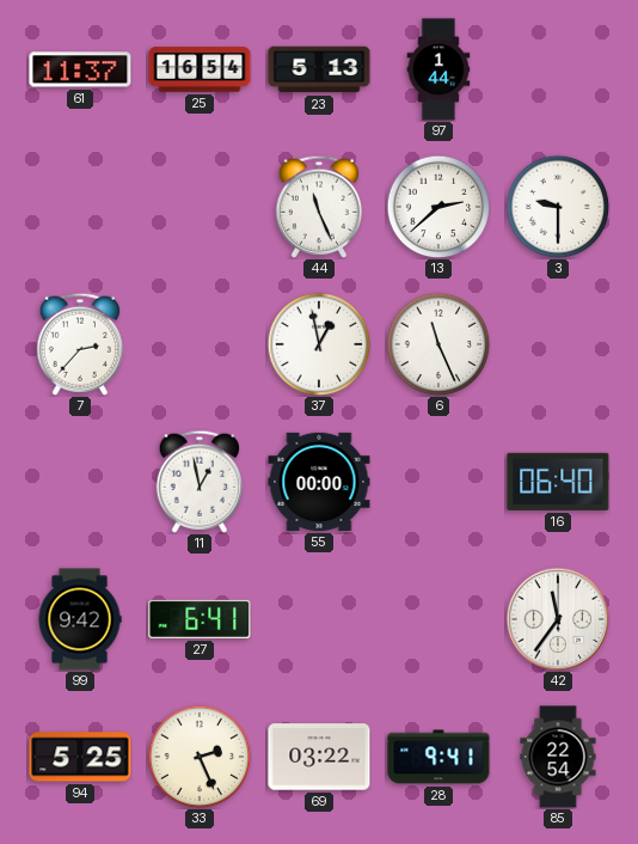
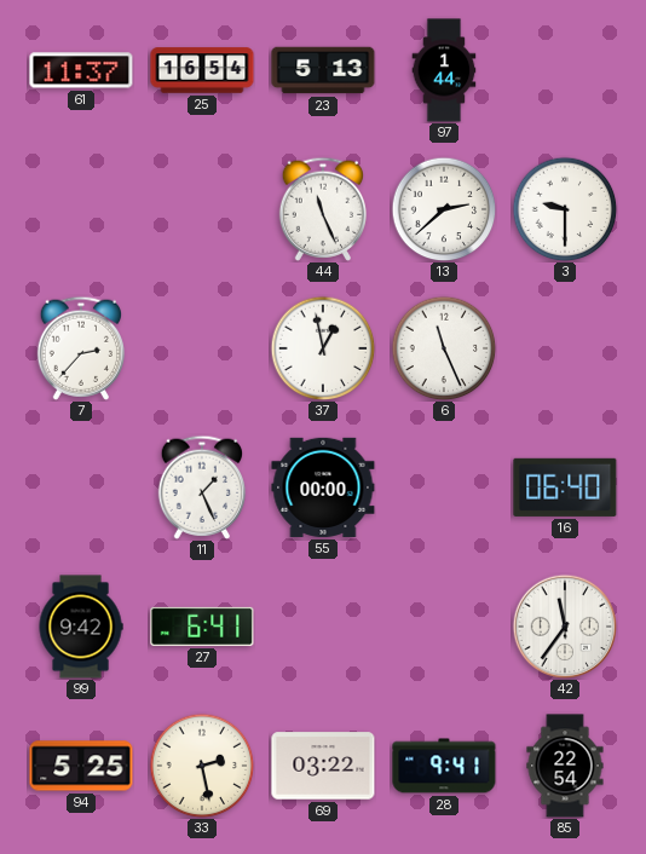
11: 12:58 -> 1:26
33: 2:26 -> 2:28
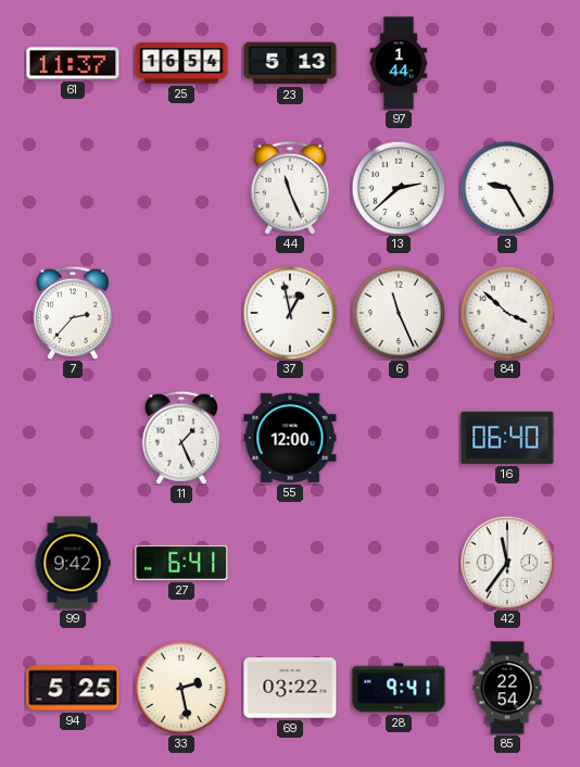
3: 9:30 -> 9:25
84: none -> 3:52
55: 00:00 -> 12:00
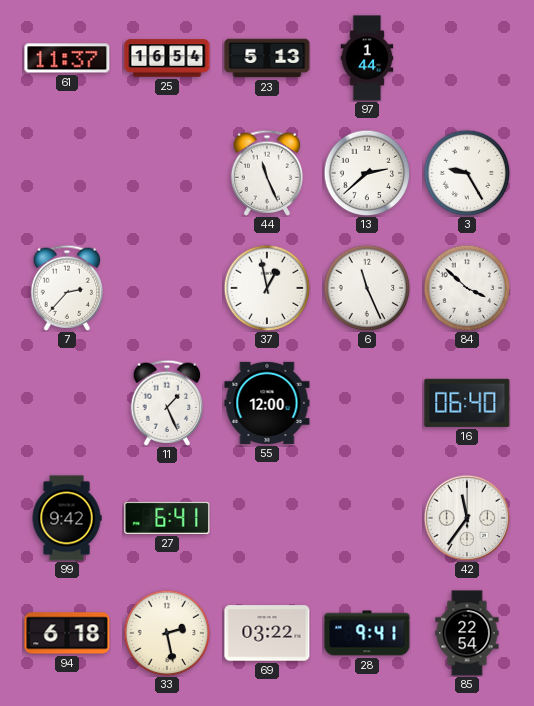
94: 5:25 -> 6:18
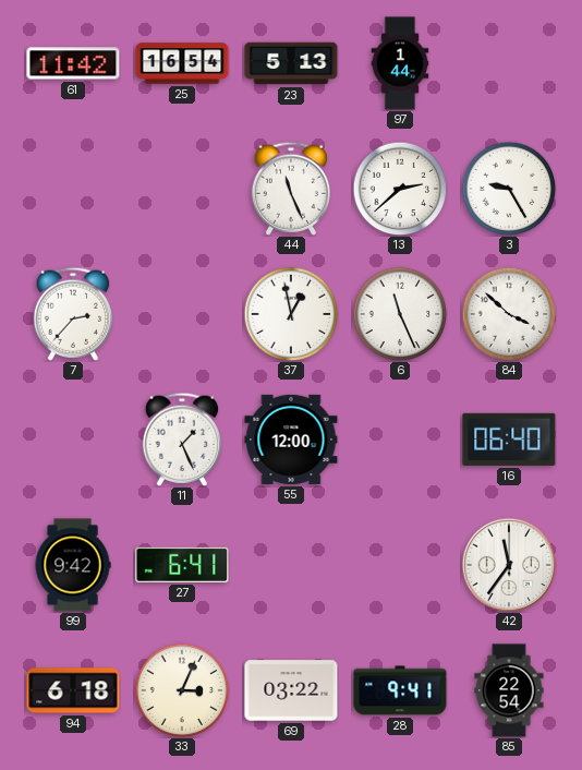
61: 11:37 -> 11:42
33: 2:28 -> 3:04
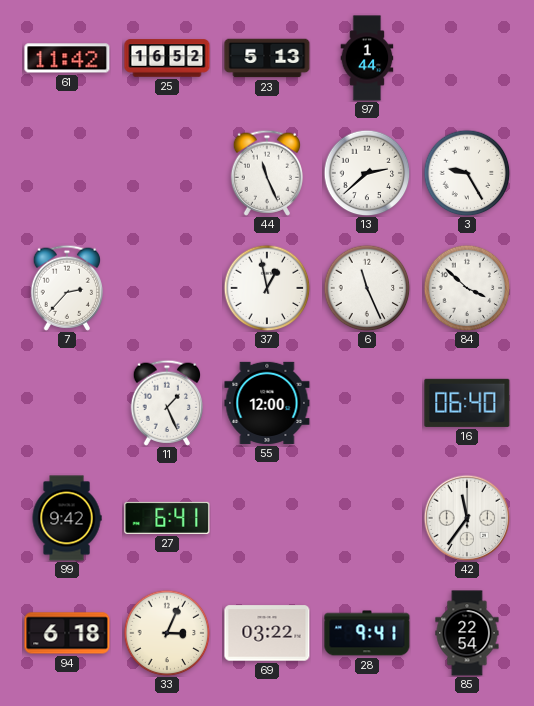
25: 16:54 -> 16:52
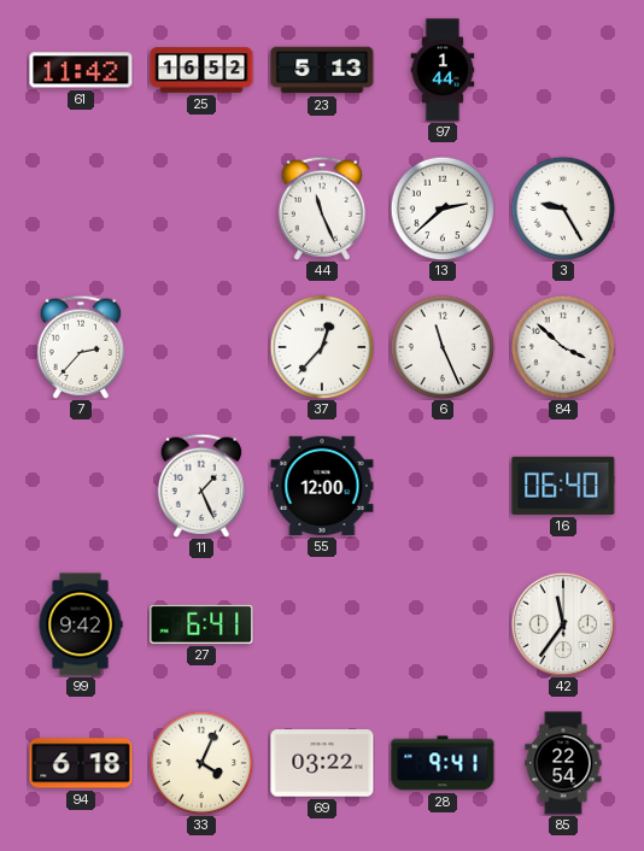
37: 12:58 -> 12:37
33: 3:04 -> 4:04
